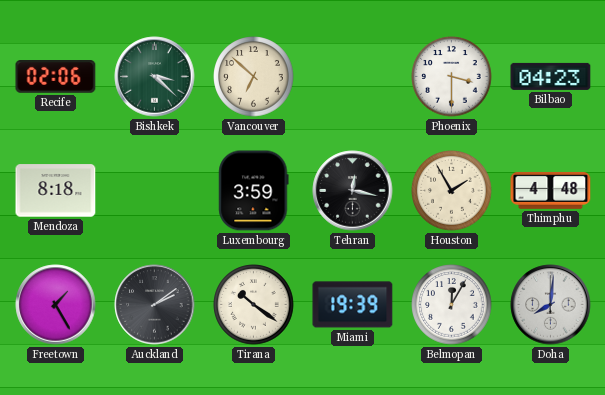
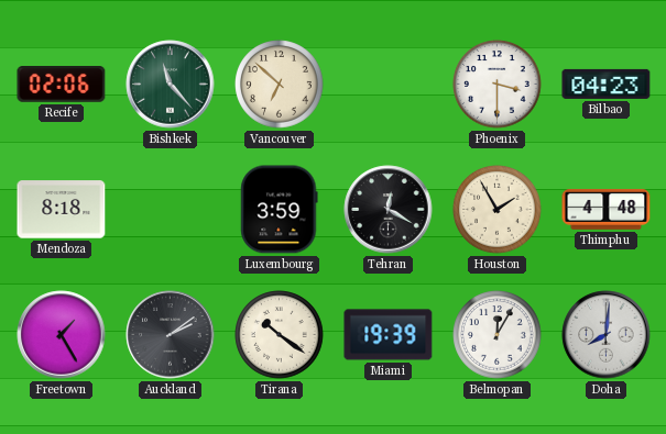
Bishkek: 3:22 -> 11:23
Tehran: 12:17 -> 12:20
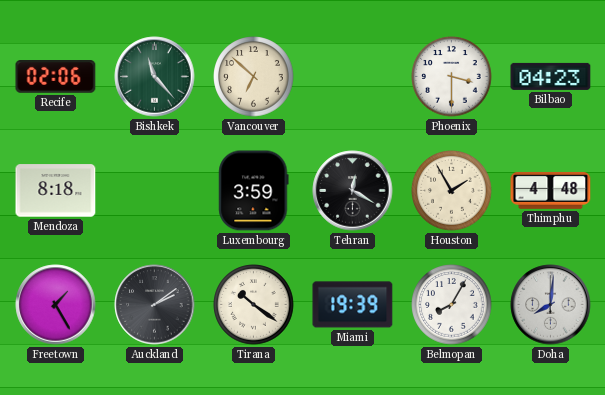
Belmopan: 12:05 -> 8:05
